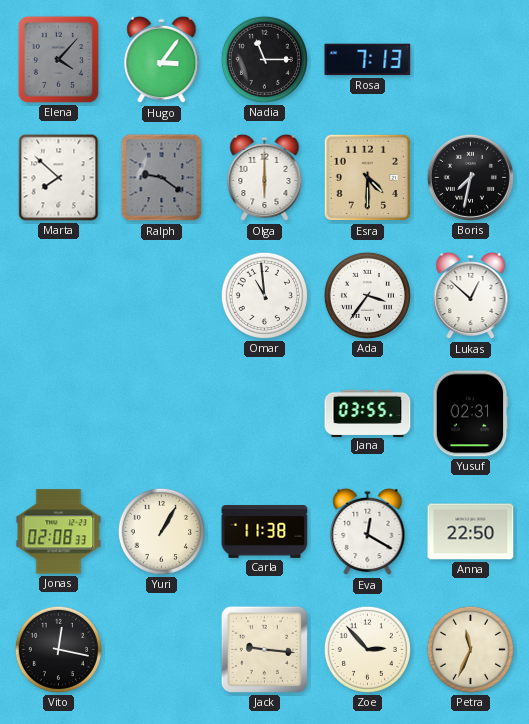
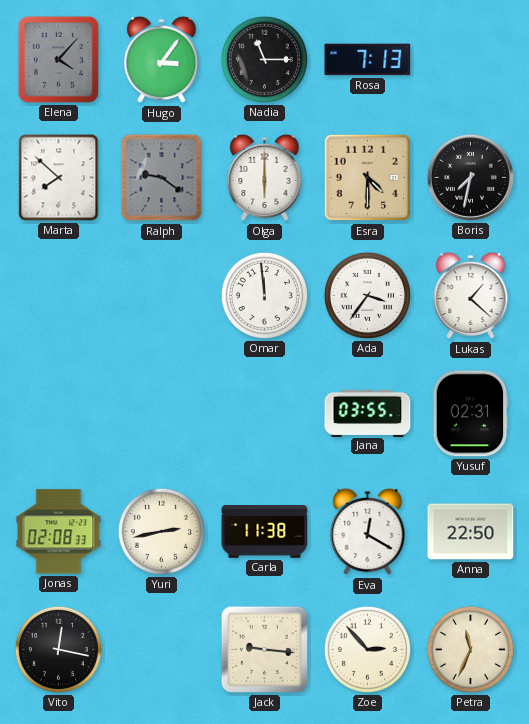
Omar: 10:59 -> 11:59
Lukas: 12:52 -> 1:22
Yuri: 1:05 -> 2:43
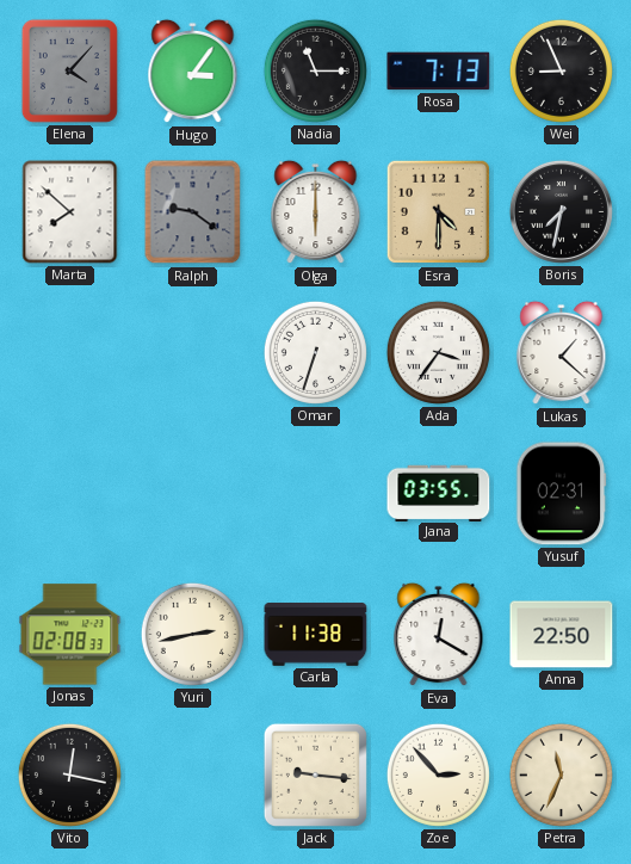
Wei: none -> 8:56
Omar: 11:59 -> 6:33
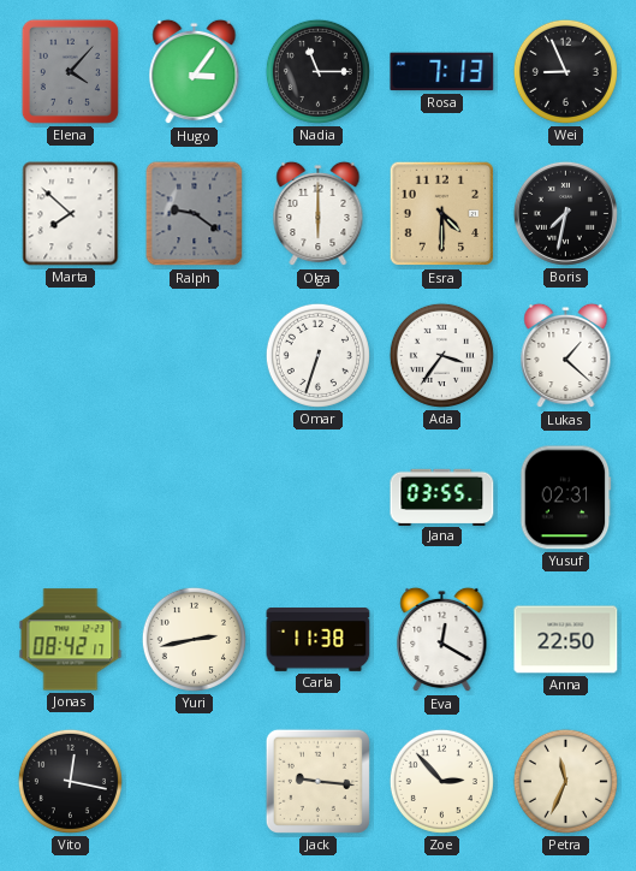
Jonas: 02:08 -> 08:42
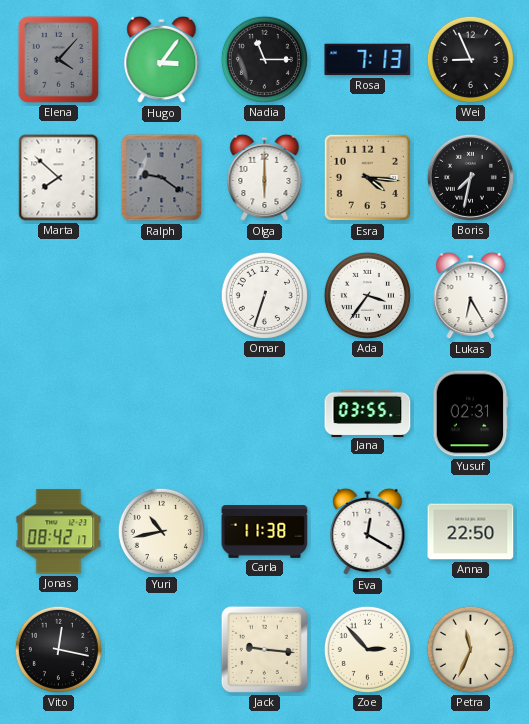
Esra: 4:30 -> 4:16
Lukas: 1:22 -> 6:25
Yuri: 2:43 -> 10:43
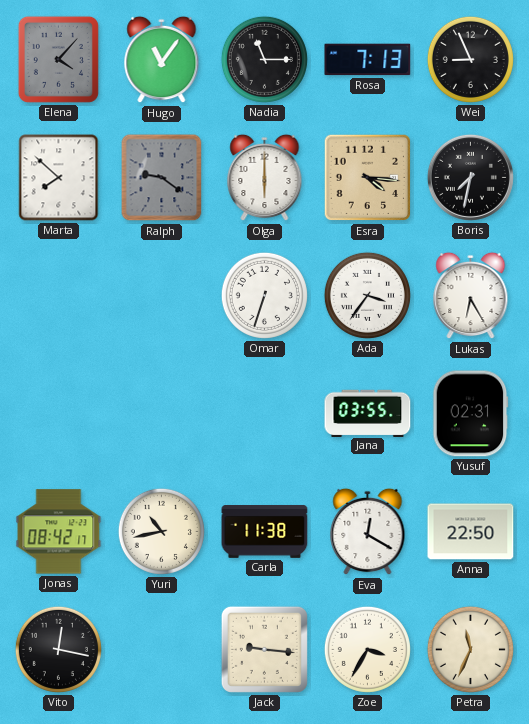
Hugo: 3:06 -> 11:06
Zoe: 2:53 -> 3:35
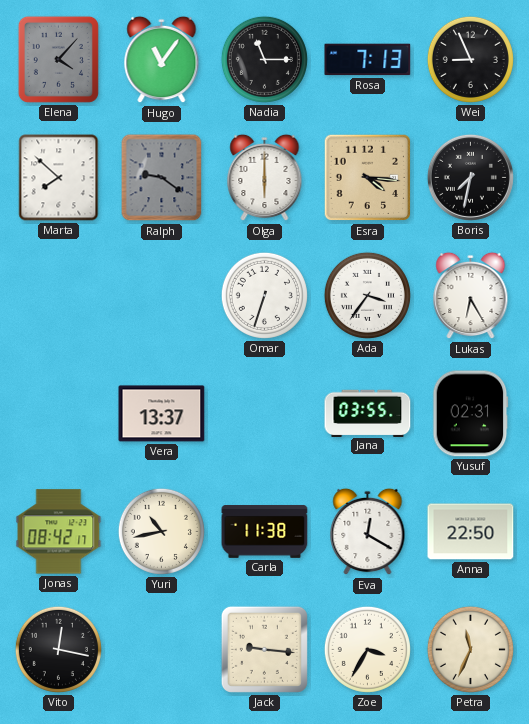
Vera: none -> 13:37
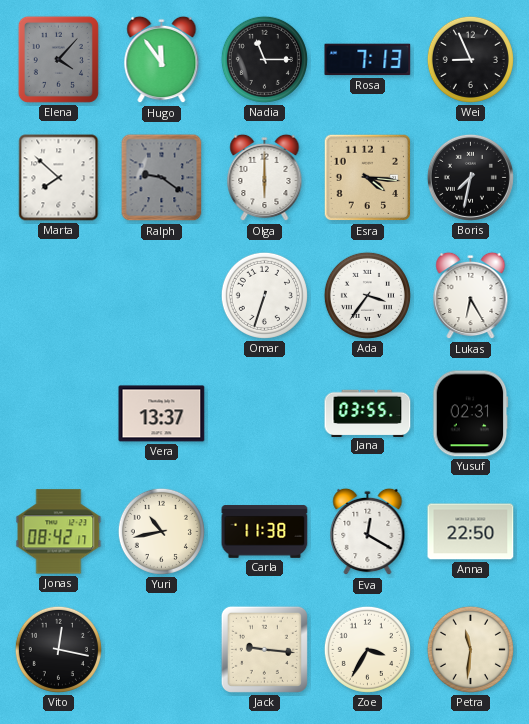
Hugo: 11:06 -> 11:54
Petra: 11:34 -> 11:31
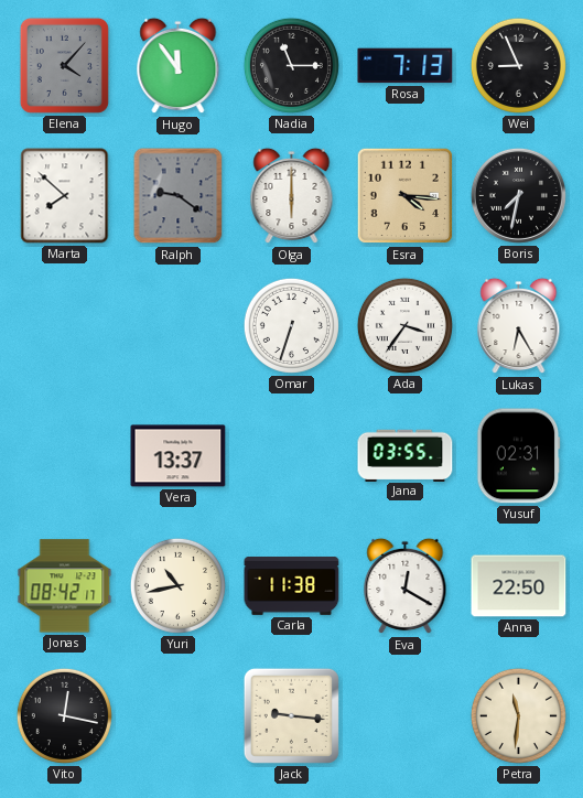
Zoe: 3:35 -> none
